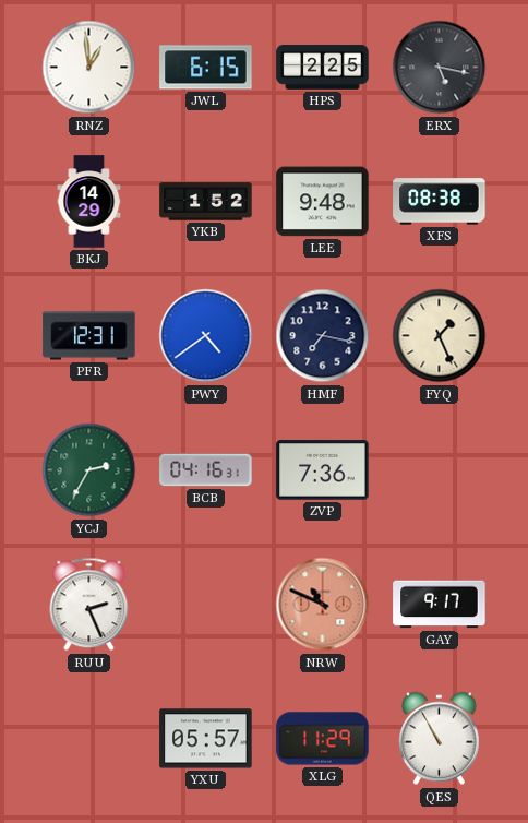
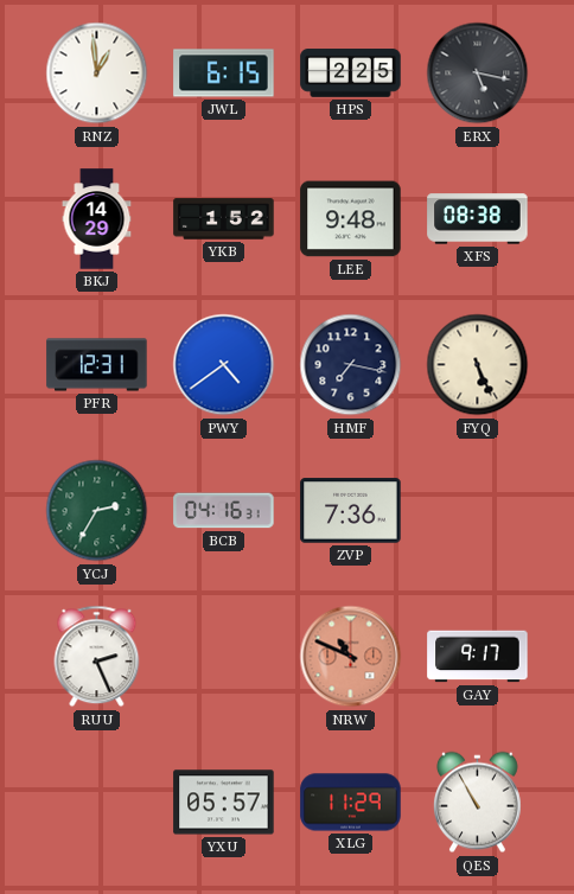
FYQ: 1:26 -> 5:26
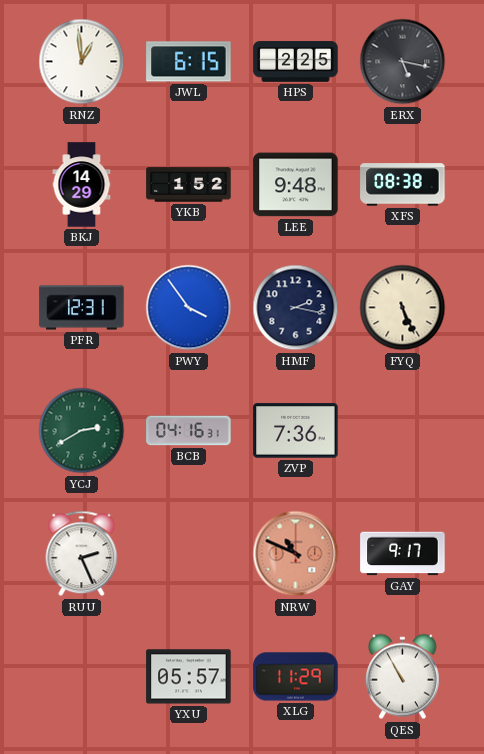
PWY: 4:39 -> 3:54
HMF: 7:17 -> 2:17
YCJ: 2:35 -> 2:40
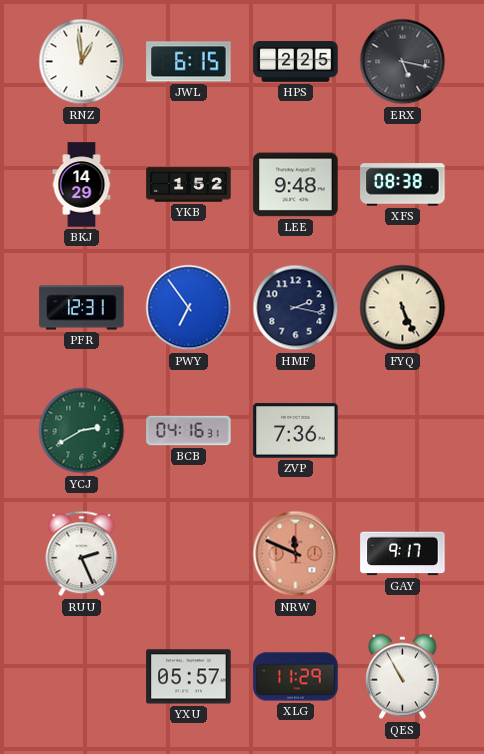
PWY: 3:54 -> 6:54
NRW: 10:49 -> 11:49
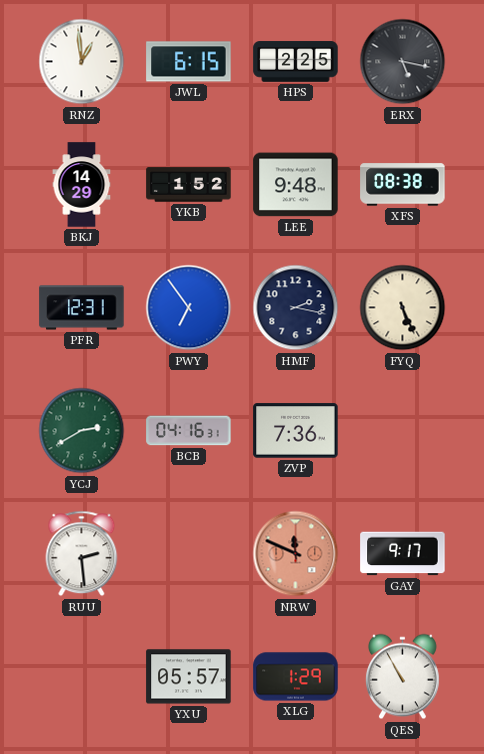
RUU: 2:26 -> 2:29
XLG: 11:29 -> 1:29
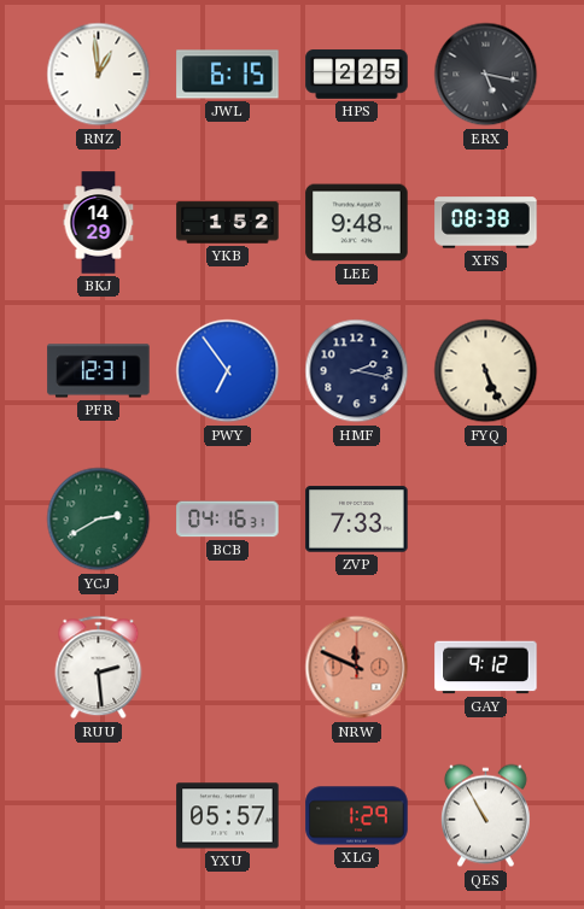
ZVP: 7:36 -> 7:33
GAY: 9:17 -> 9:12
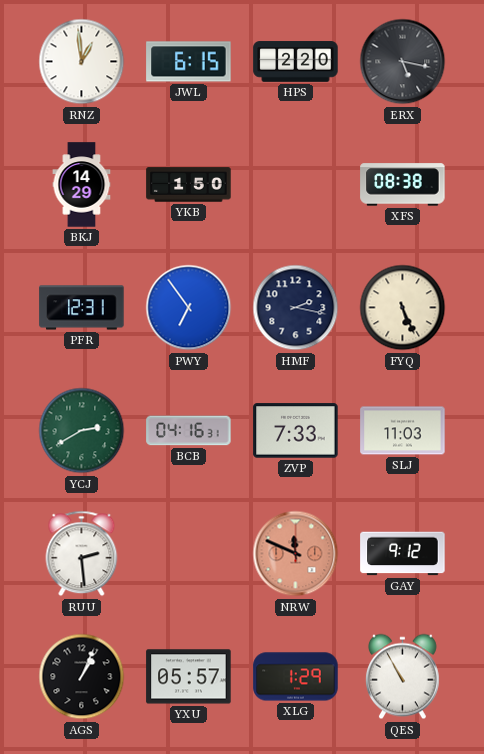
HPS: 2:25 -> 2:20
YKB: 1:52 -> 1:50
LEE: 9:48 -> none
SLJ: none -> 11:03
AGS: none -> 1:04
